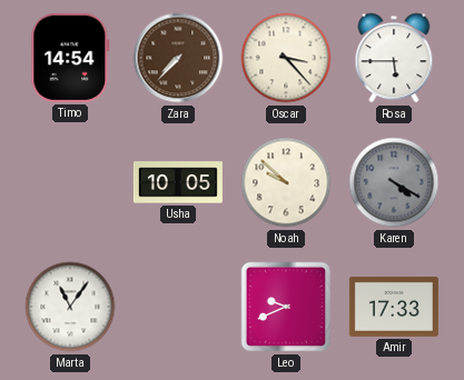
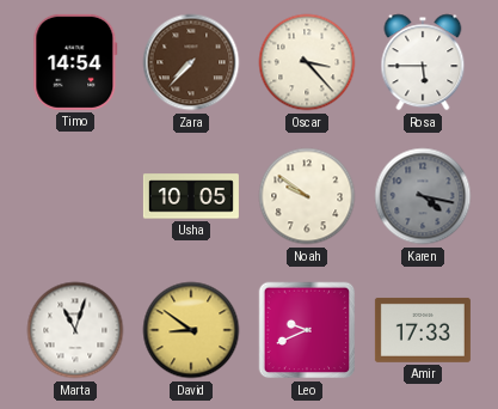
Noah: 9:52 -> 9:51
Karen: 4:20 -> 4:17
Marta: 11:06 -> 11:03
David: none -> 8:51
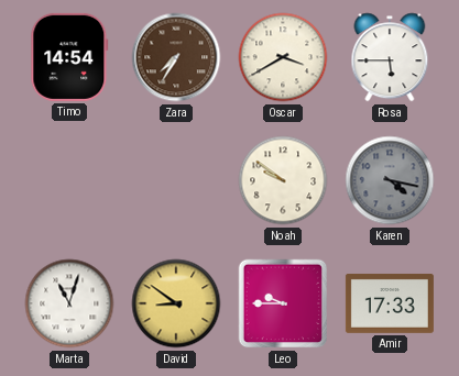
Zara: 7:37 -> 7:35
Oscar: 3:23 -> 3:40
Usha: 10:05 -> none
Leo: 9:41 -> 9:45
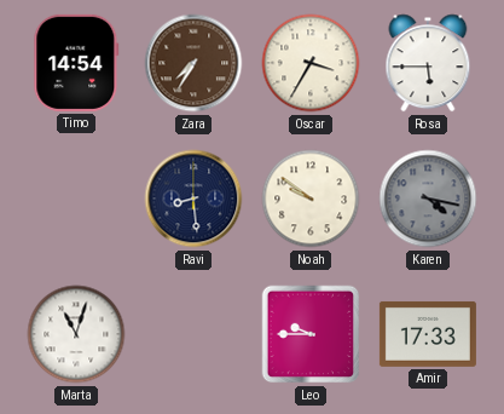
Oscar: 3:40 -> 3:35
Ravi: none -> 8:29
David: 8:51 -> none
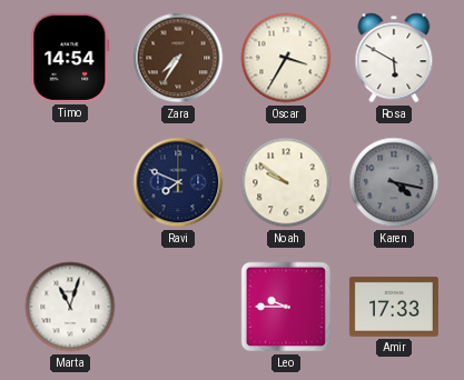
Rosa: 5:45 -> 5:50
Ravi: 8:29 -> 7:49
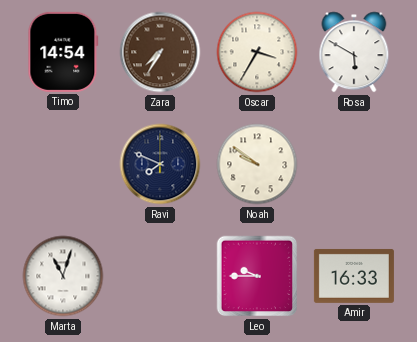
Karen: 4:17 -> none
Amir: 17:33 -> 16:33
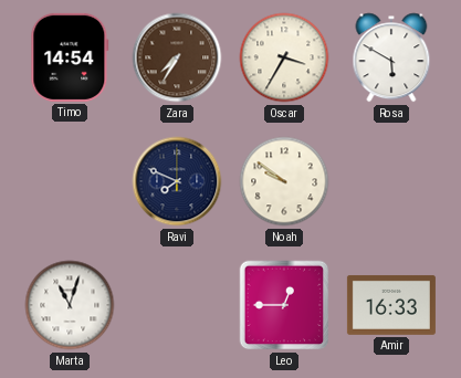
Leo: 9:45 -> 12:45
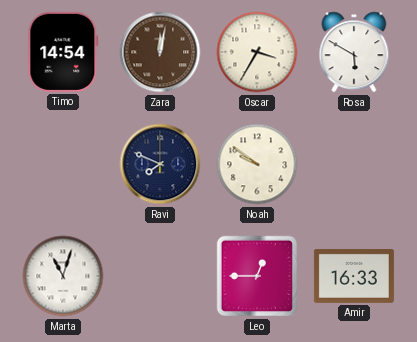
Zara: 7:35 -> 12:02
